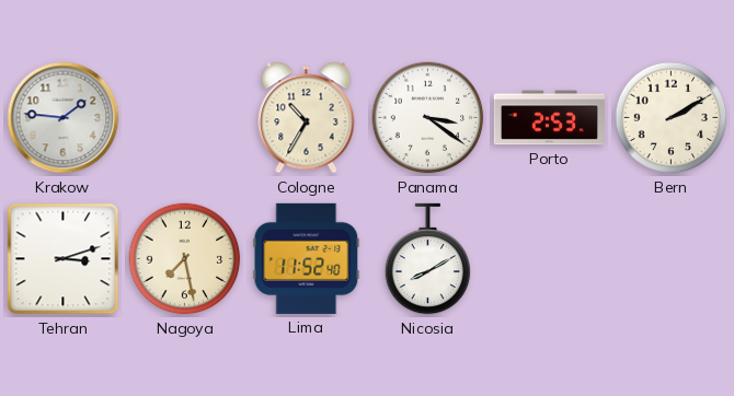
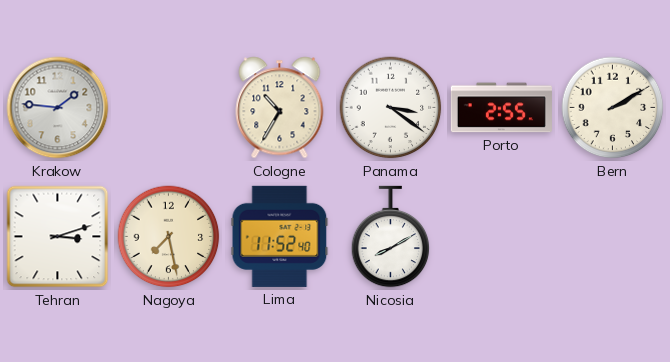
Porto: 2:53 -> 2:55
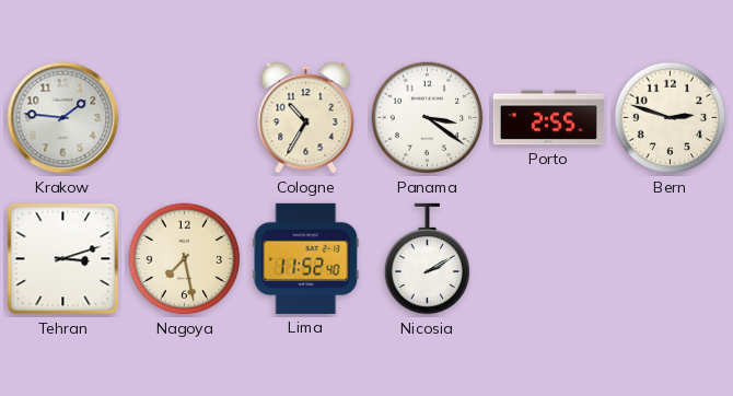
Bern: 2:10 -> 2:48
Nicosia: 8:10 -> 2:10
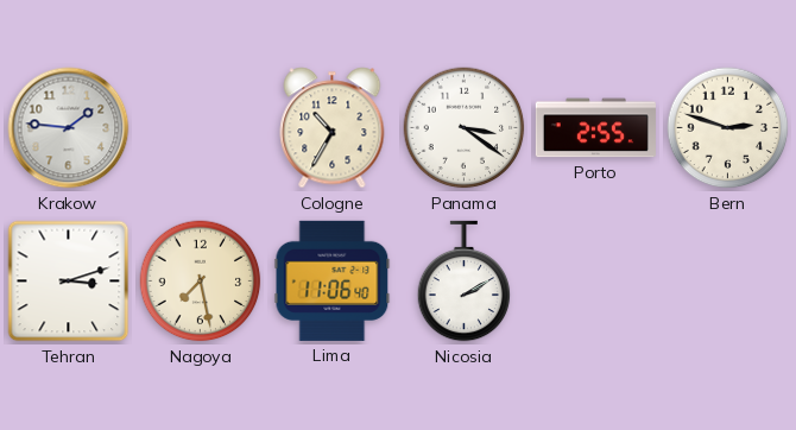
Lima: 11:52 -> 11:06
